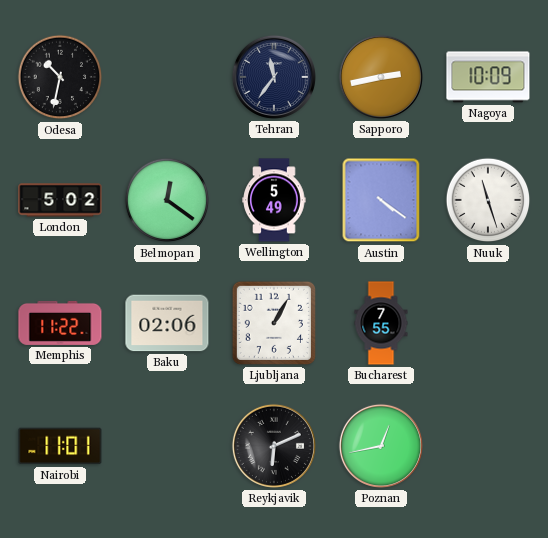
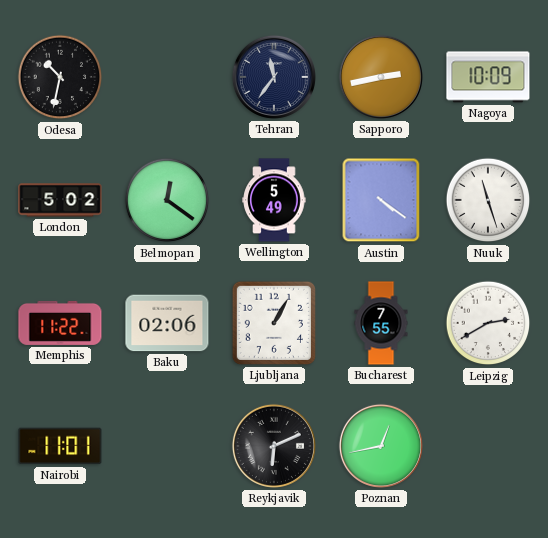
Leipzig: none -> 2:40
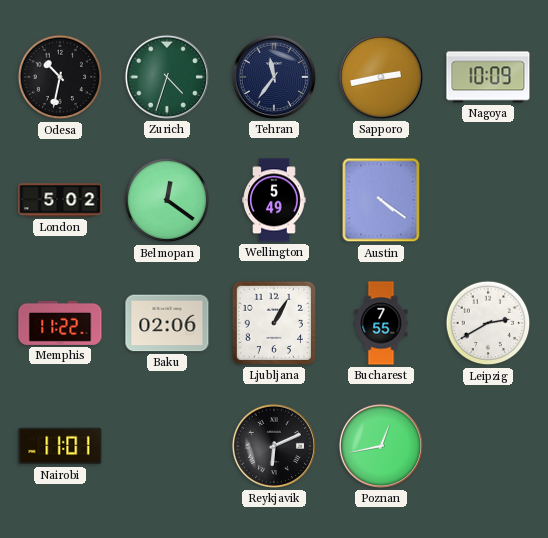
Zurich: none -> 4:33
Nuuk: 11:27 -> none
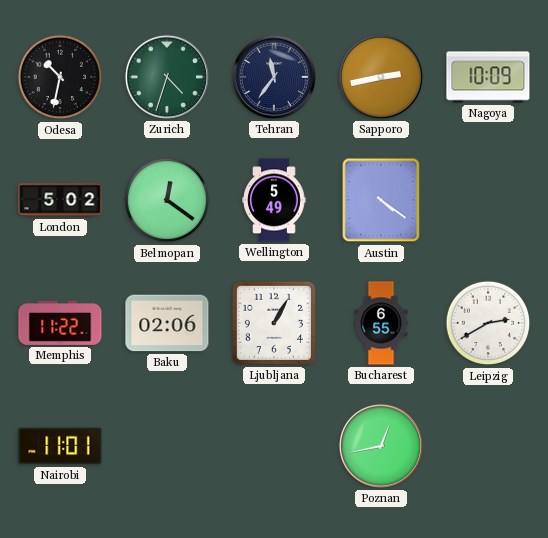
Bucharest: 7:55 -> 6:55
Reykjavik: 6:11 -> none
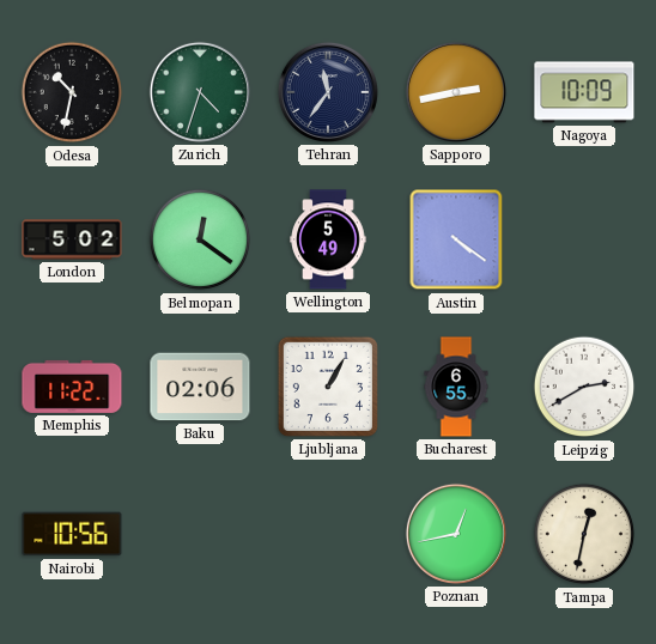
Nairobi: 11:01 -> 10:56
Tampa: none -> 12:32
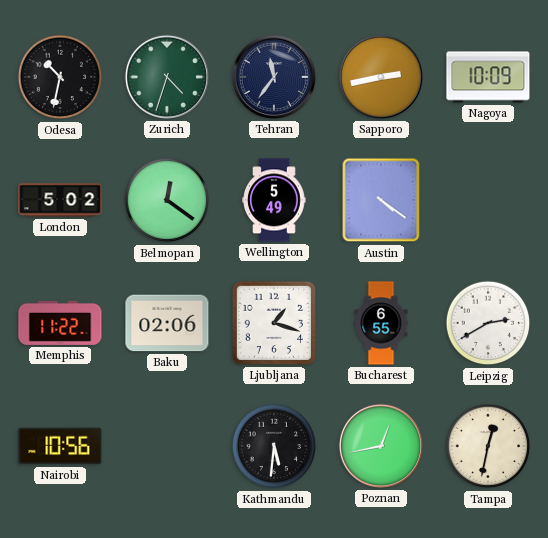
Ljubljana: 1:05 -> 1:18
Kathmandu: none -> 5:31
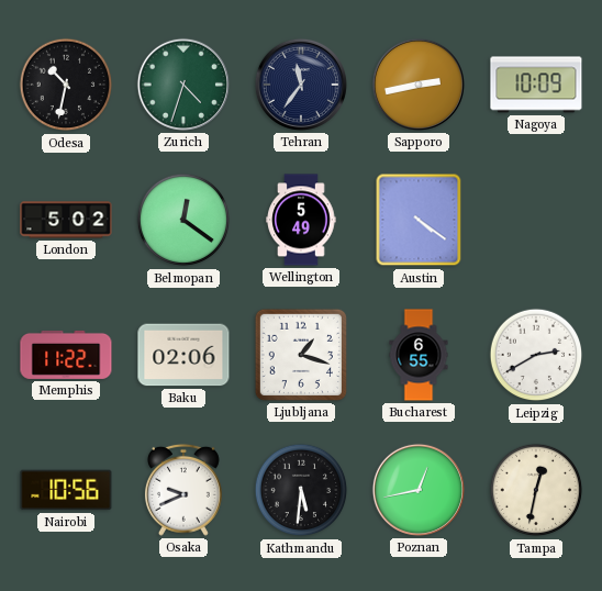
Osaka: none -> 9:41
